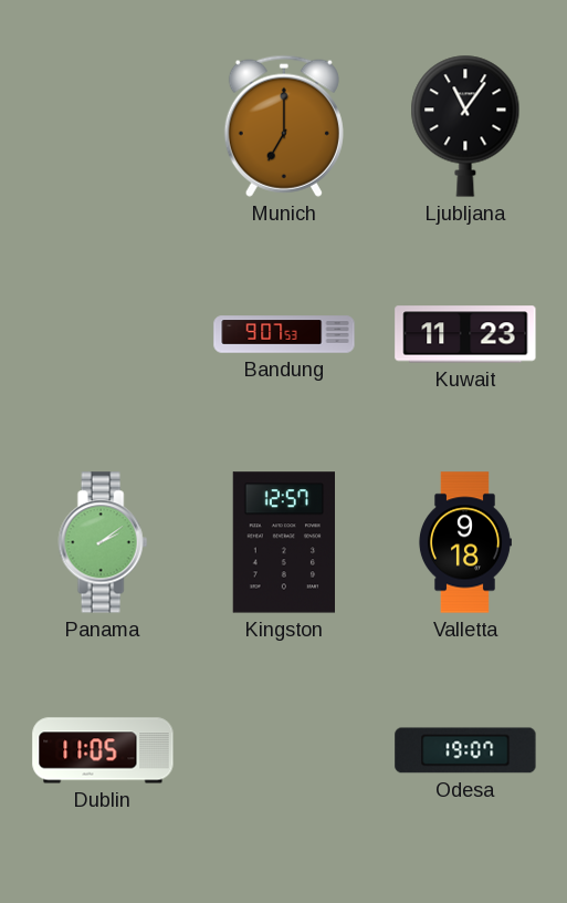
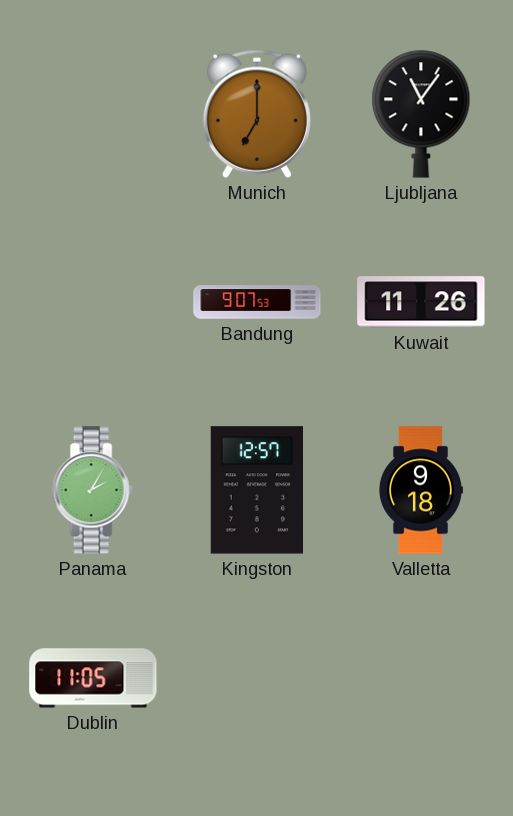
Kuwait: 11:23 -> 11:26
Panama: 2:09 -> 2:05
Odesa: 19:07 -> none
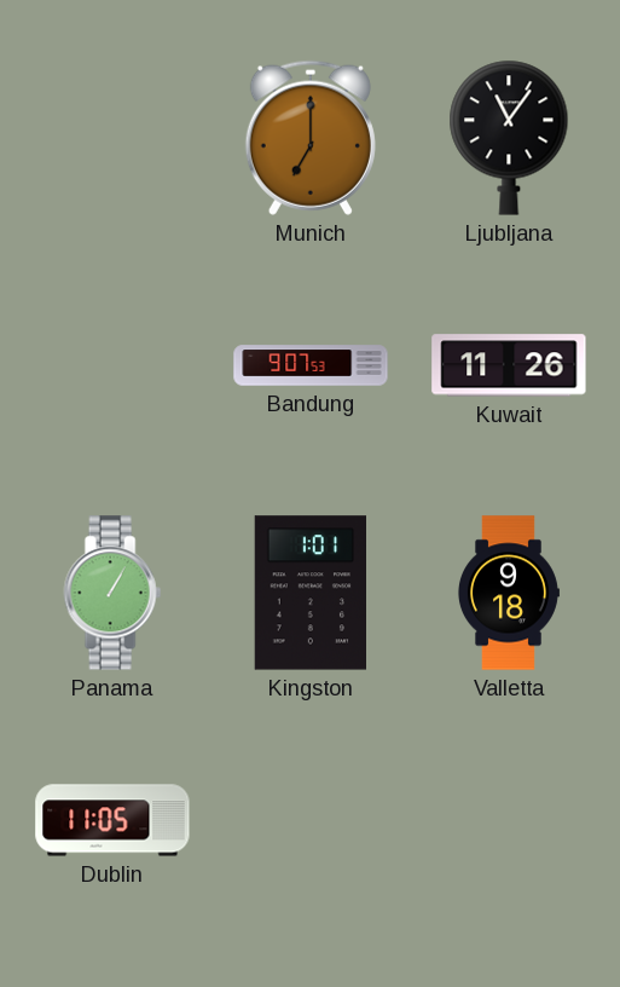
Panama: 2:05 -> 1:05
Kingston: 12:57 -> 1:01
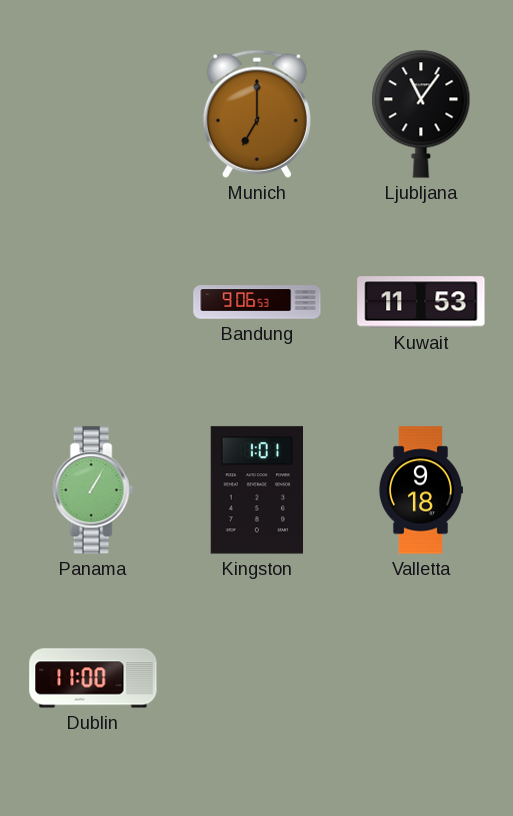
Bandung: 9:07 -> 9:06
Kuwait: 11:26 -> 11:53
Dublin: 11:05 -> 11:00
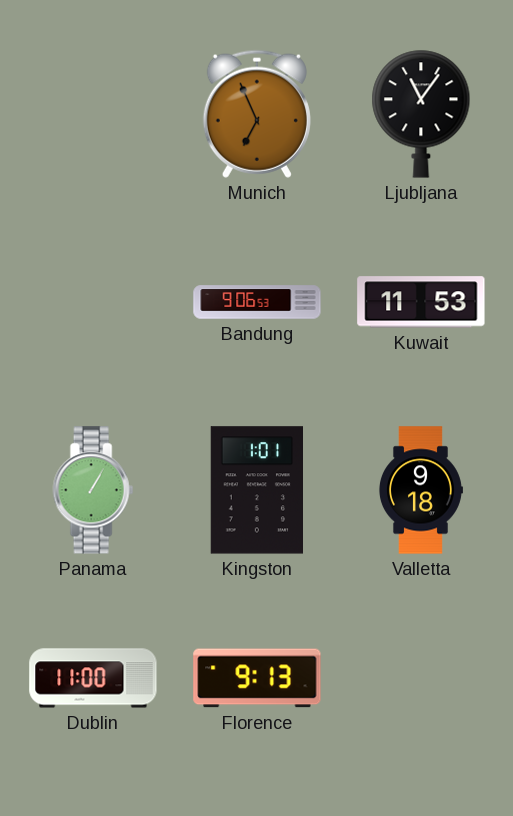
Munich: 7:00 -> 6:56
Florence: none -> 9:13
